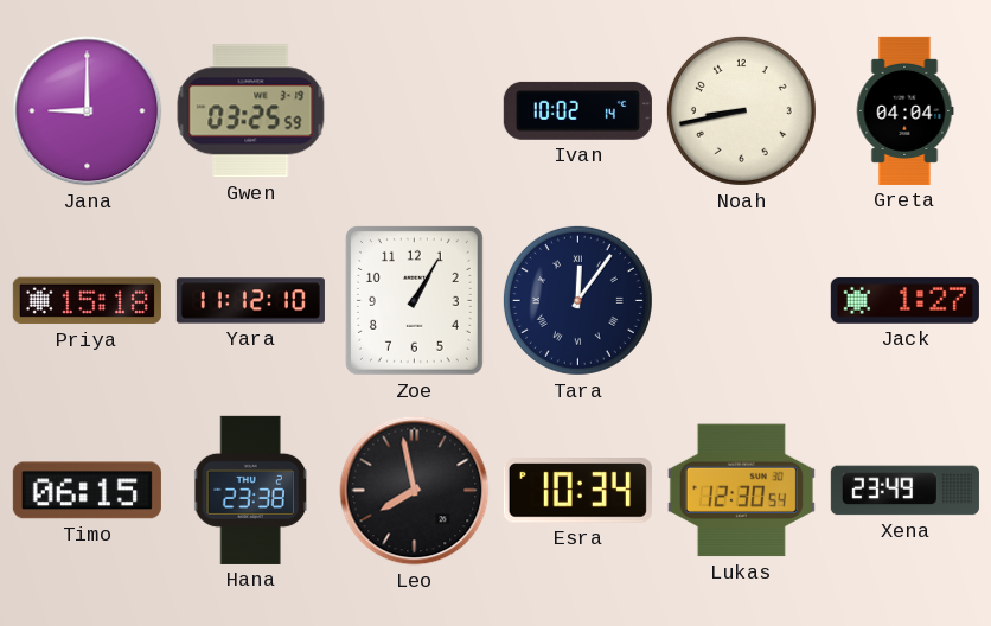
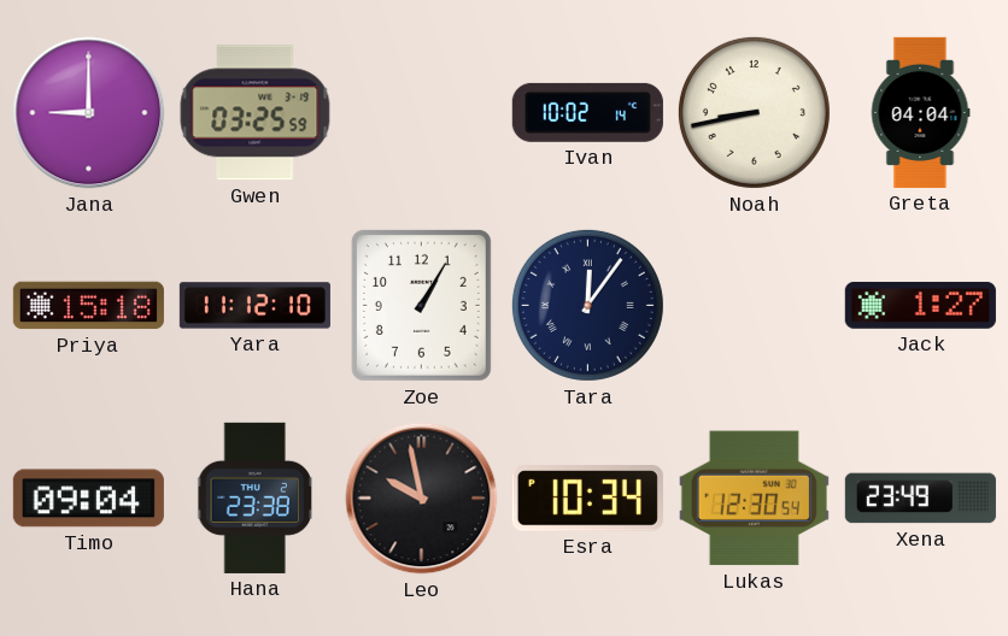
Timo: 06:15 -> 09:04
Leo: 7:58 -> 9:58
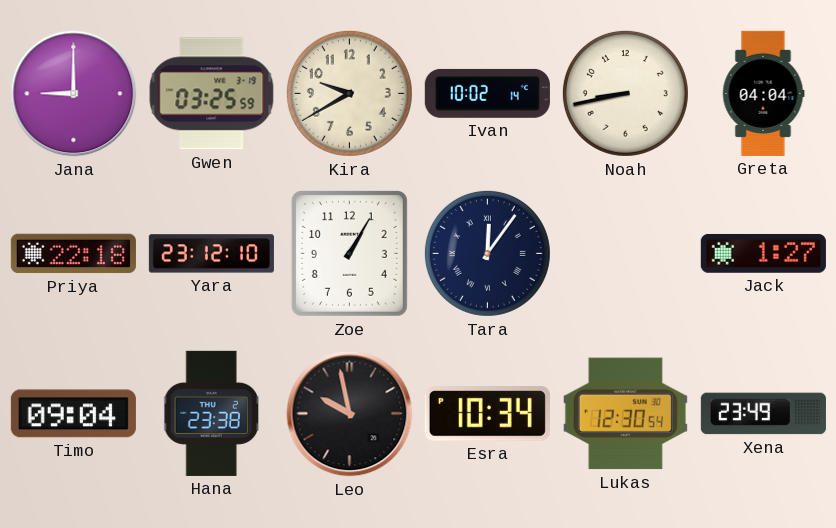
Kira: none -> 9:40
Priya: 15:18 -> 22:18
Yara: 11:12 -> 23:12
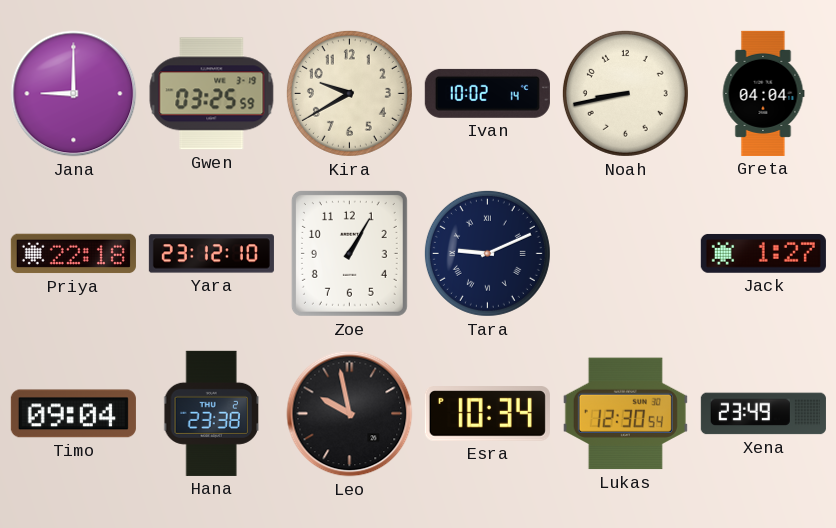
Tara: 12:06 -> 9:11
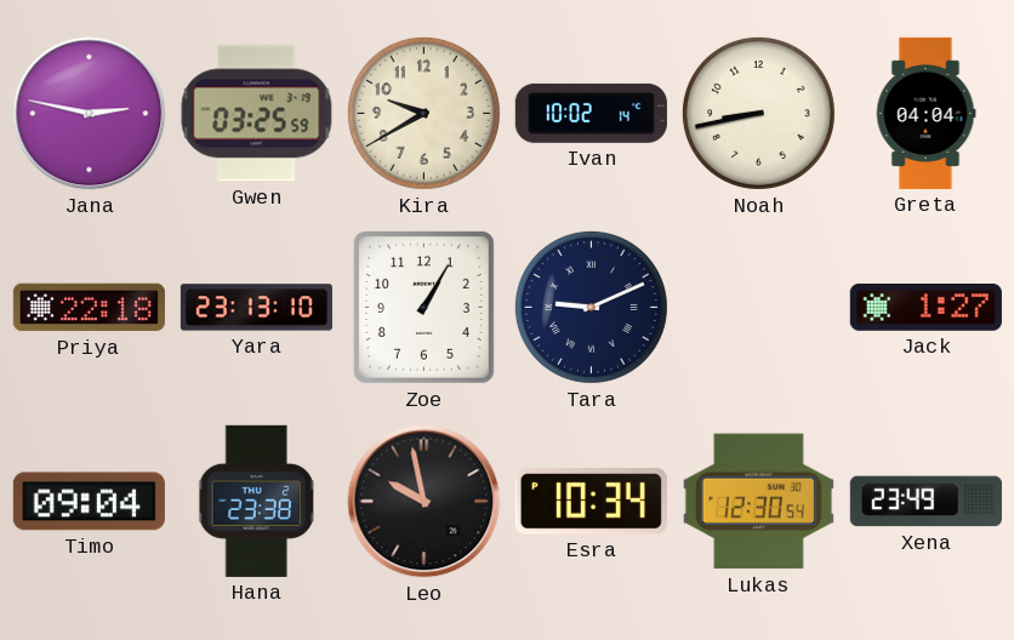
Jana: 9:00 -> 2:47
Yara: 23:12 -> 23:13
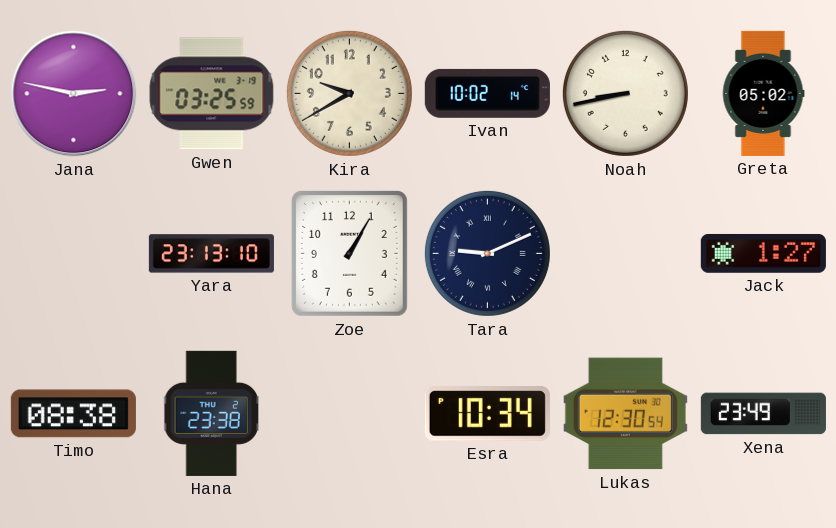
Greta: 04:04 -> 05:02
Priya: 22:18 -> none
Timo: 09:04 -> 08:38
Leo: 9:58 -> none
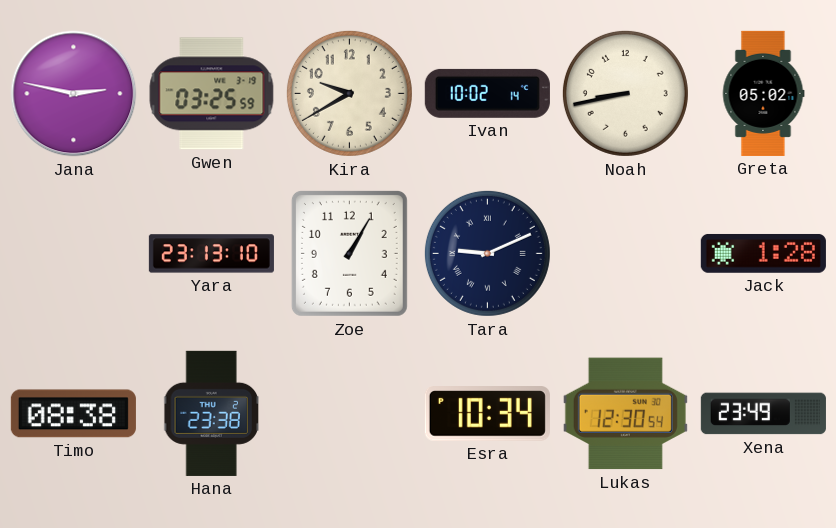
Jack: 1:27 -> 1:28
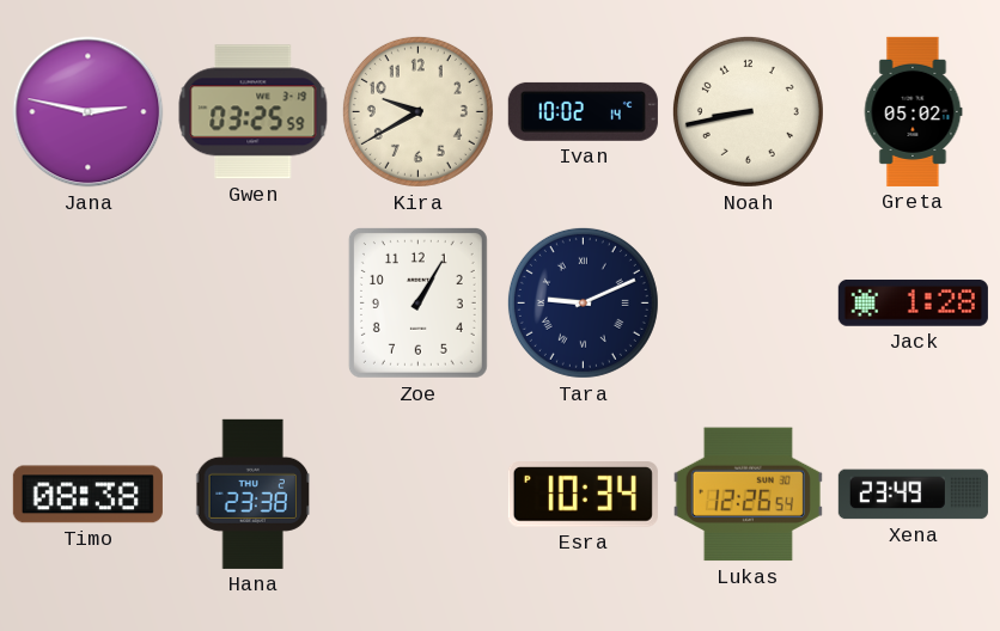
Yara: 23:13 -> none
Lukas: 12:30 -> 12:26
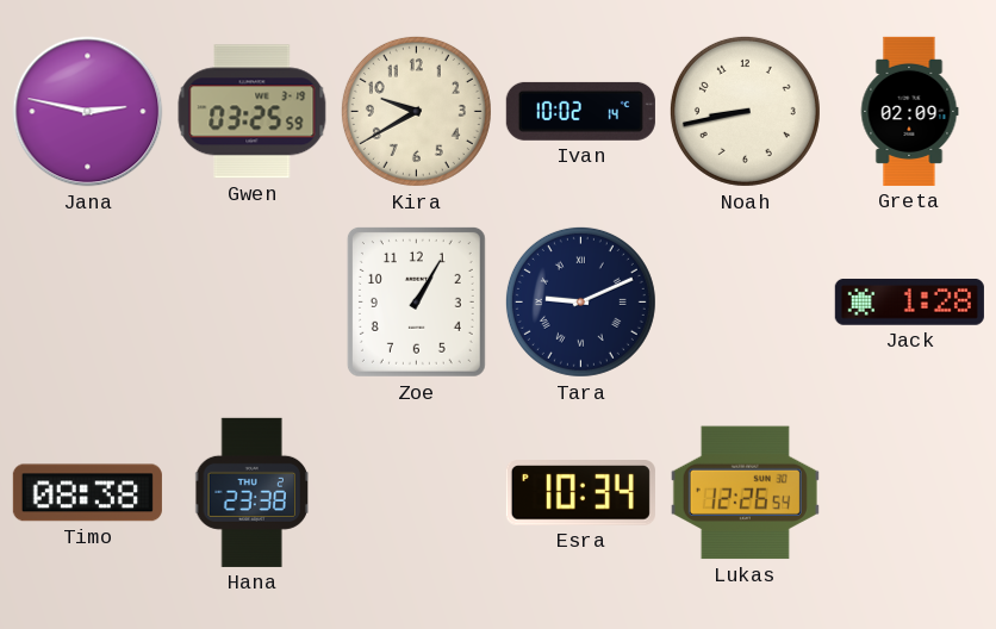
Greta: 05:02 -> 02:09
Xena: 23:49 -> none
